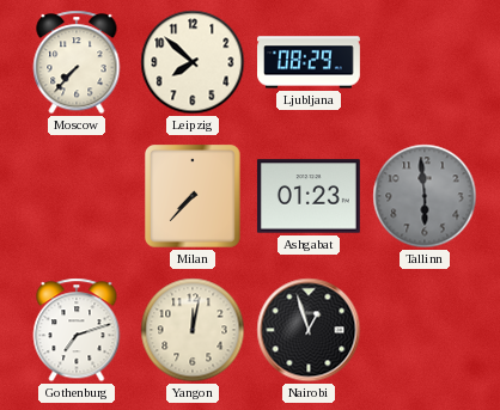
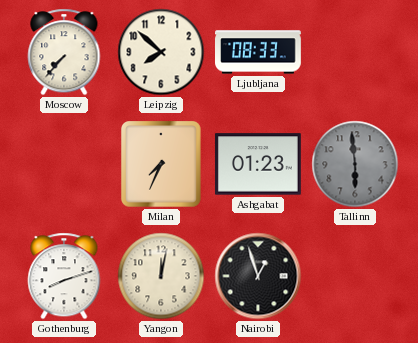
Ljubljana: 08:29 -> 08:33
Milan: 7:37 -> 7:34
Gothenburg: 7:12 -> 8:12
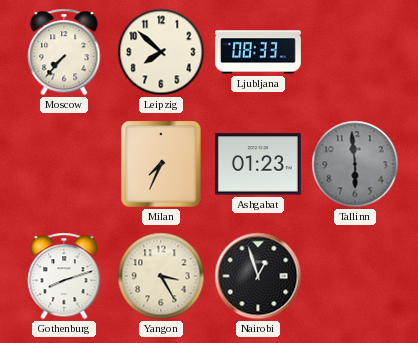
Yangon: 12:02 -> 3:25
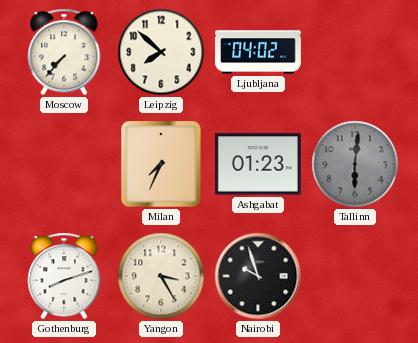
Ljubljana: 08:33 -> 04:02
Tallinn: 5:59 -> 6:01
Nairobi: 12:57 -> 9:57
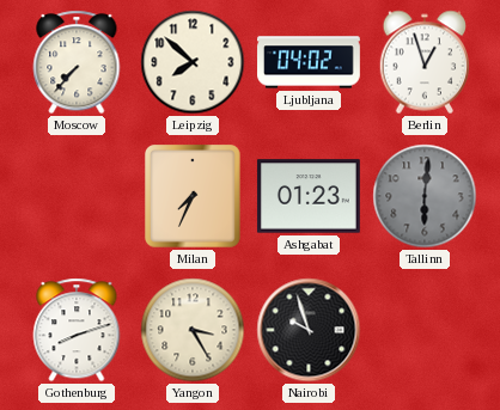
Berlin: none -> 12:57
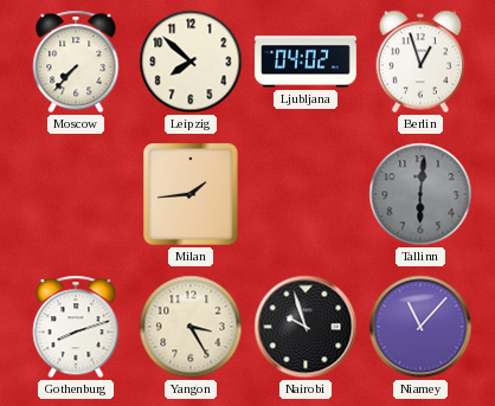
Milan: 7:34 -> 1:44
Ashgabat: 01:23 -> none
Niamey: none -> 11:07
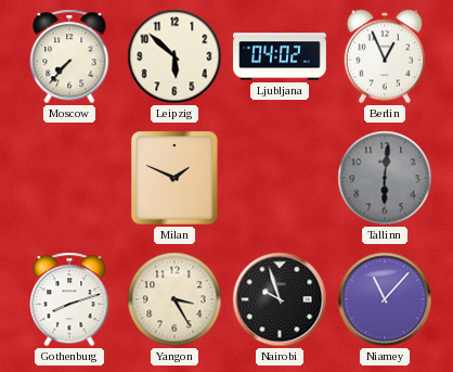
Leipzig: 7:52 -> 5:52
Berlin: 12:57 -> 12:56
Milan: 1:44 -> 1:49
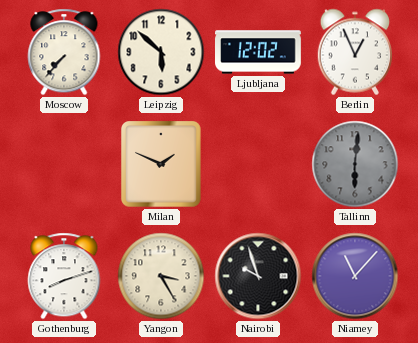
Ljubljana: 04:02 -> 12:02
